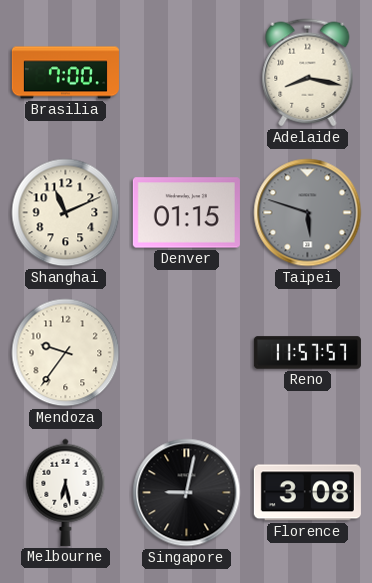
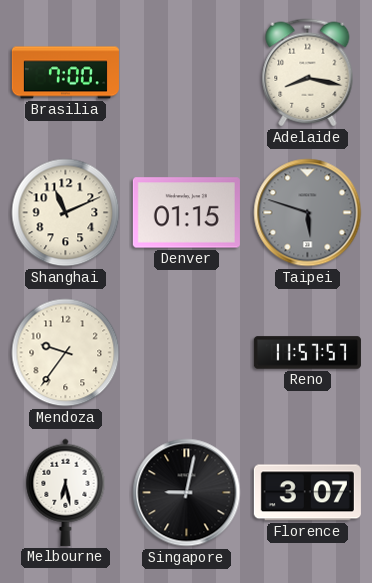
Florence: 3:08 -> 3:07
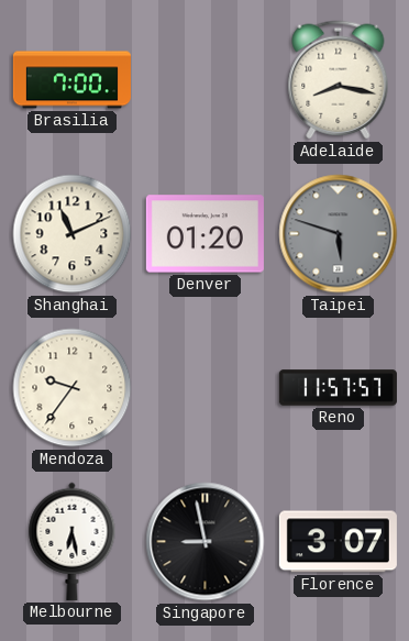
Denver: 01:15 -> 01:20
Singapore: 9:02 -> 8:58
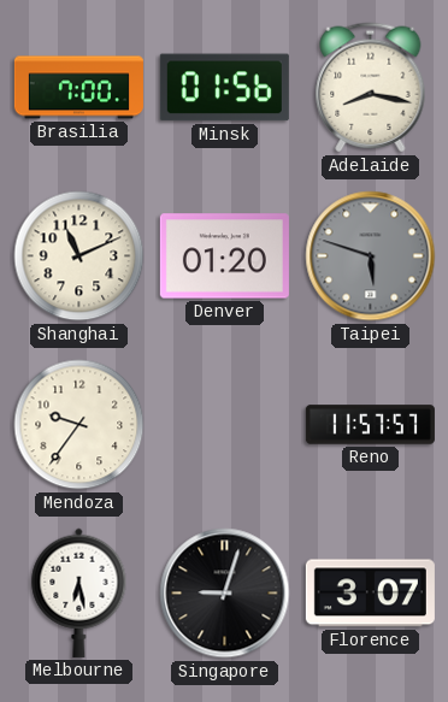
Minsk: none -> 01:56
Singapore: 8:58 -> 9:03
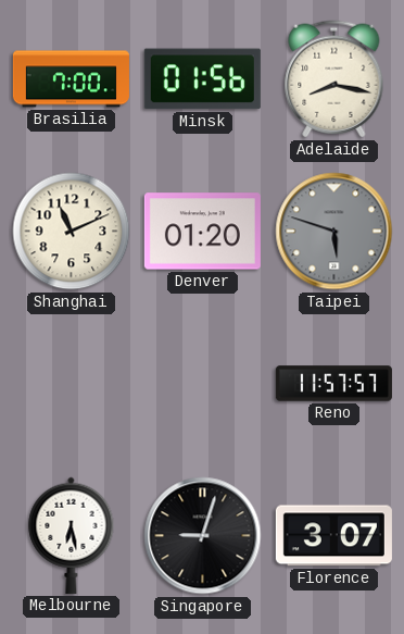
Mendoza: 9:36 -> none
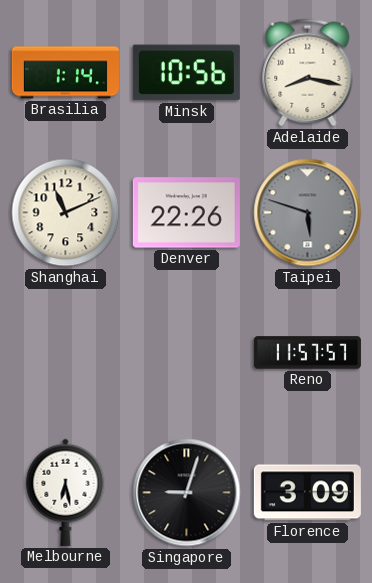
Brasilia: 7:00 -> 1:14
Minsk: 01:56 -> 10:56
Denver: 01:20 -> 22:26
Florence: 3:07 -> 3:09
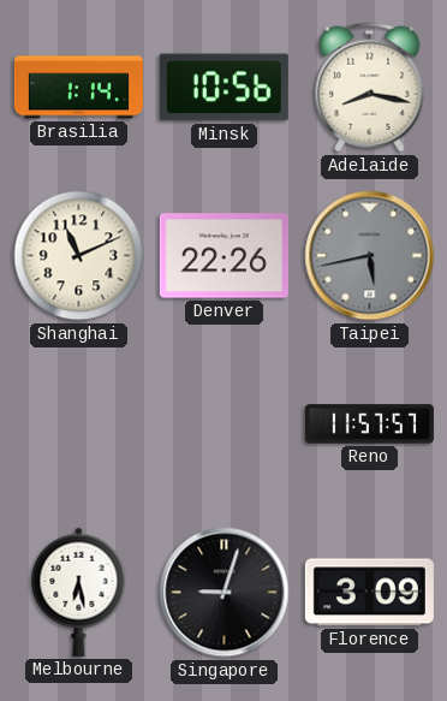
Taipei: 5:48 -> 5:43
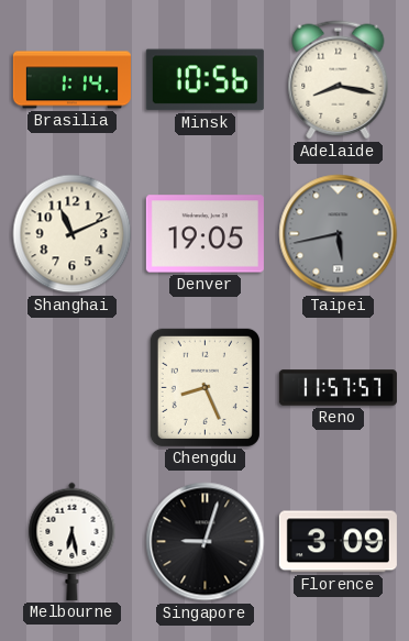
Denver: 22:26 -> 19:05
Chengdu: none -> 8:26
